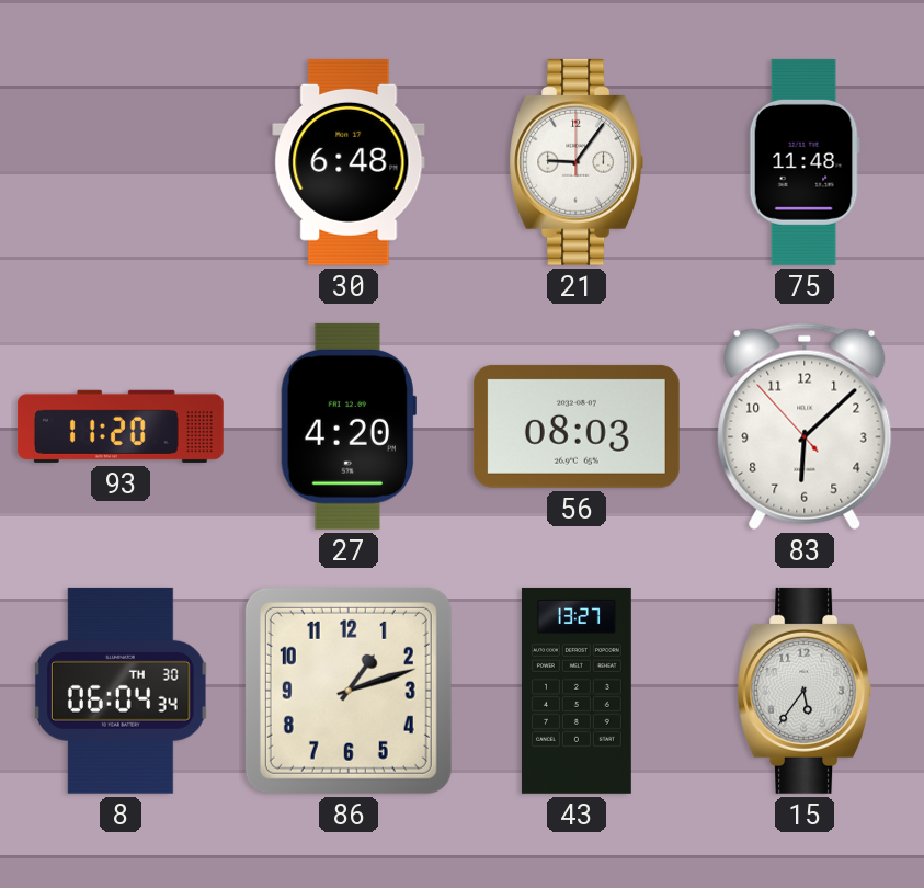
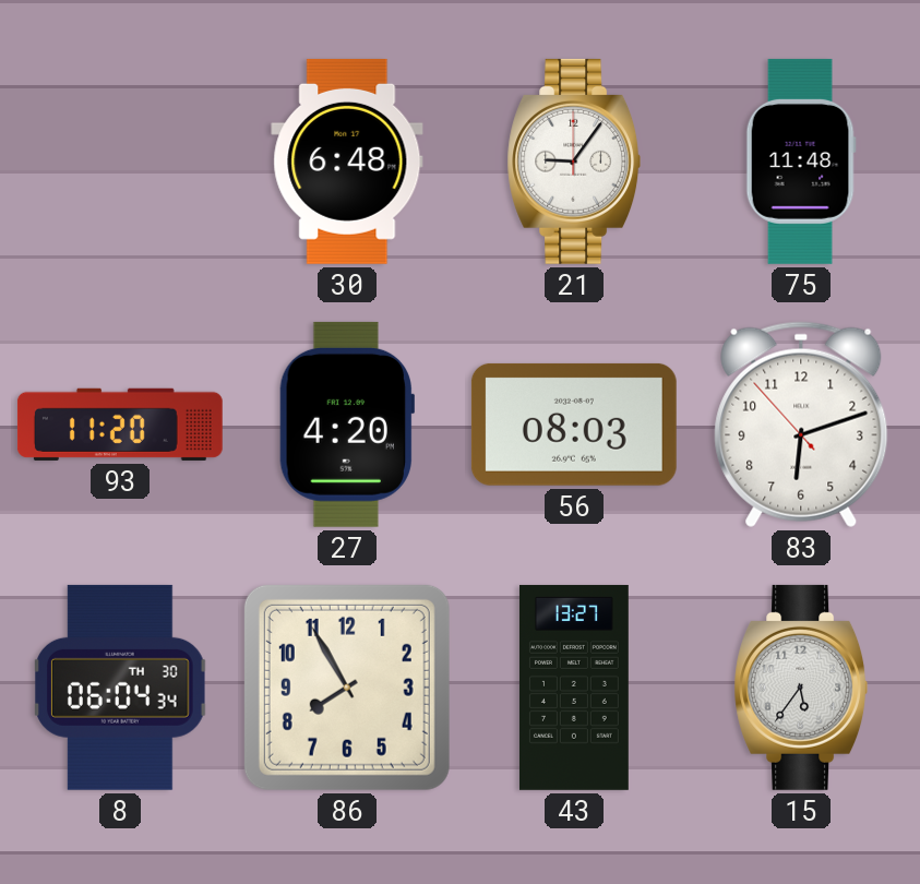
83: 6:07 -> 6:11
86: 1:12 -> 7:55
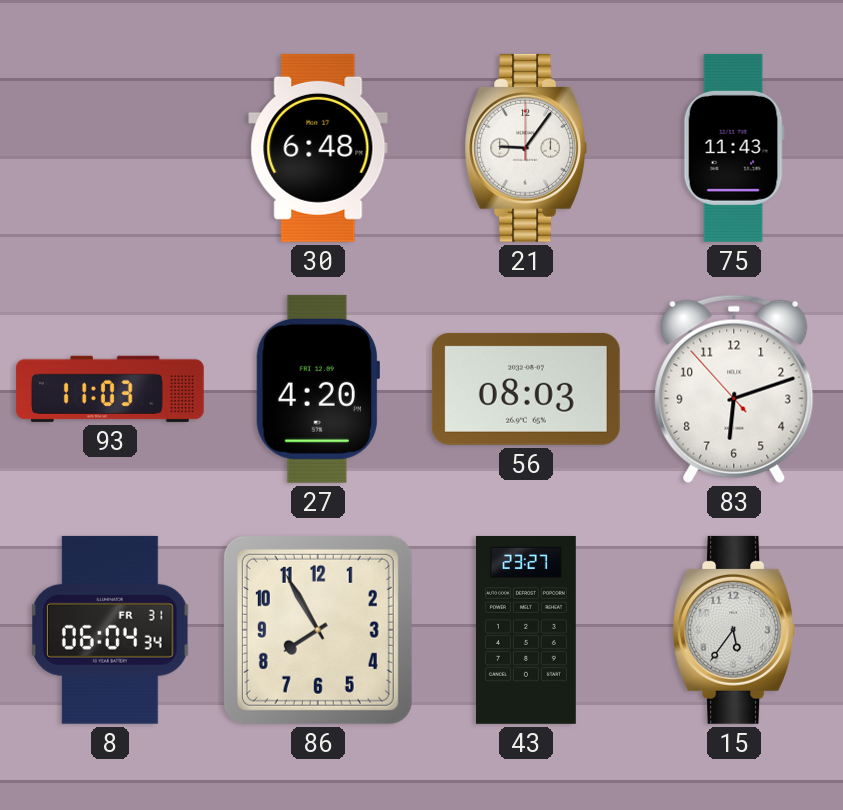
75: 11:48 -> 11:43
93: 11:20 -> 11:03
8 date: TH 30 -> FR 31
43: 13:27 -> 23:27
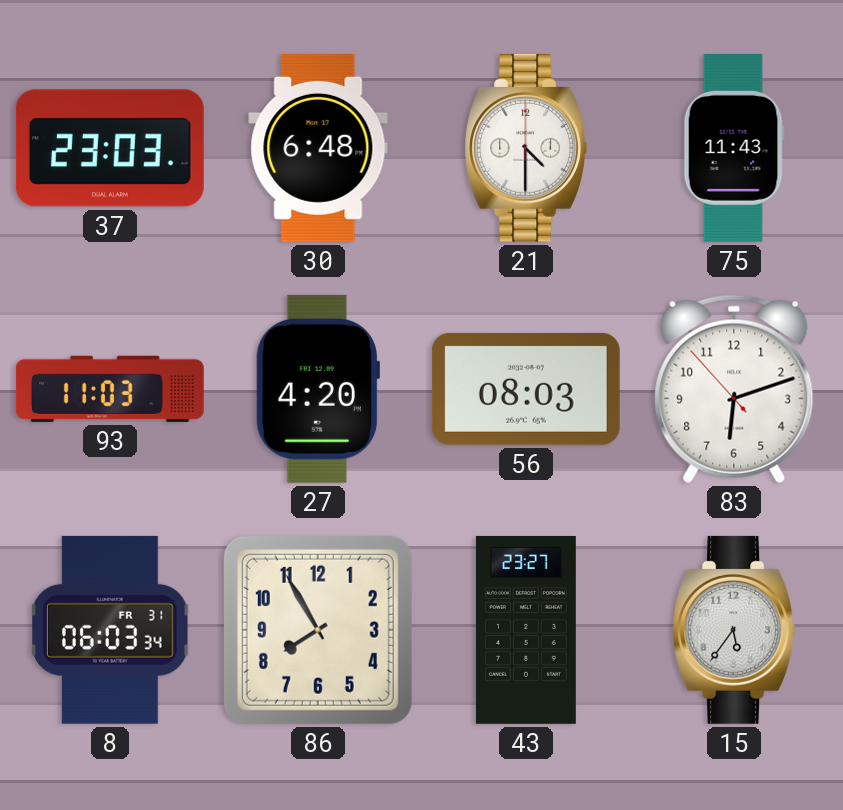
37: none -> 23:03
21: 9:06 -> 4:30
8: 06:04 -> 06:03
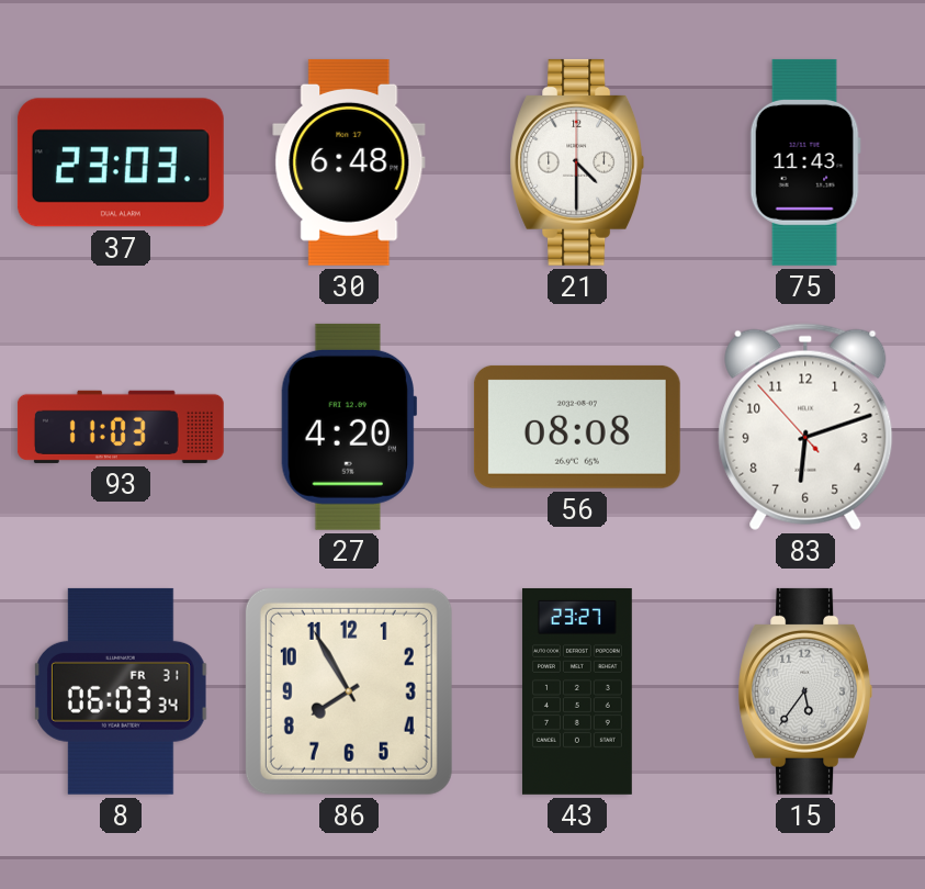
56: 08:03 -> 08:08
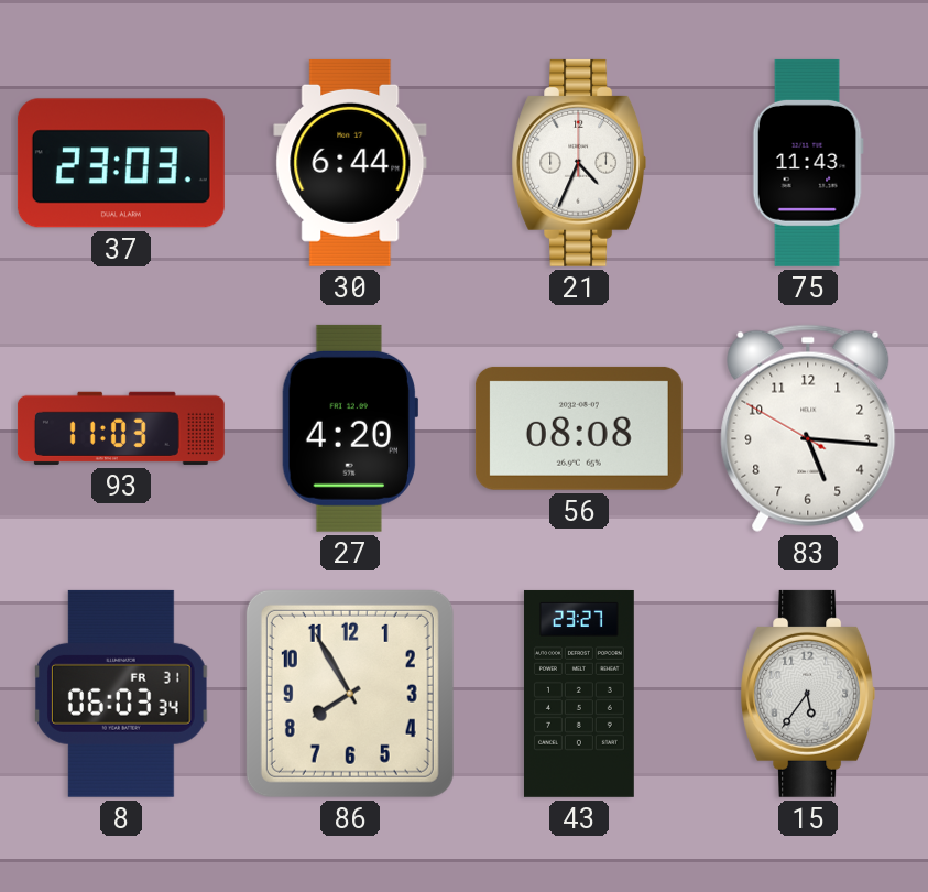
30: 6:48 -> 6:44
21: 4:30 -> 4:34
83: 6:11 -> 5:15
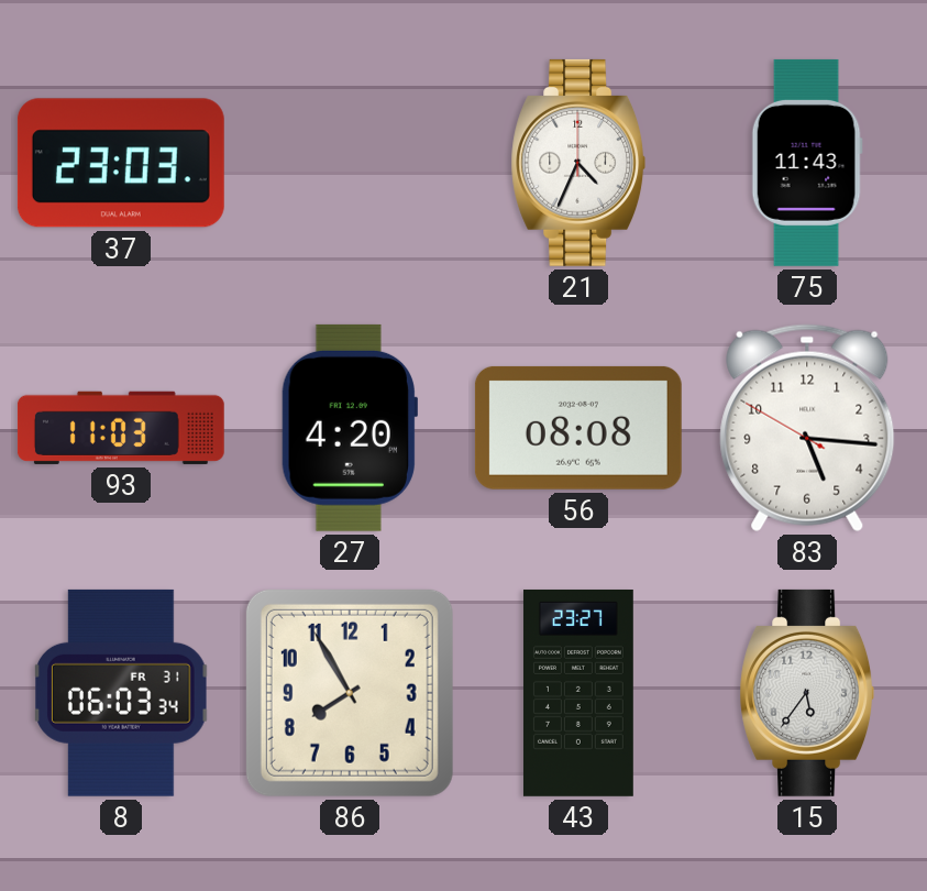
30: 6:44 -> none
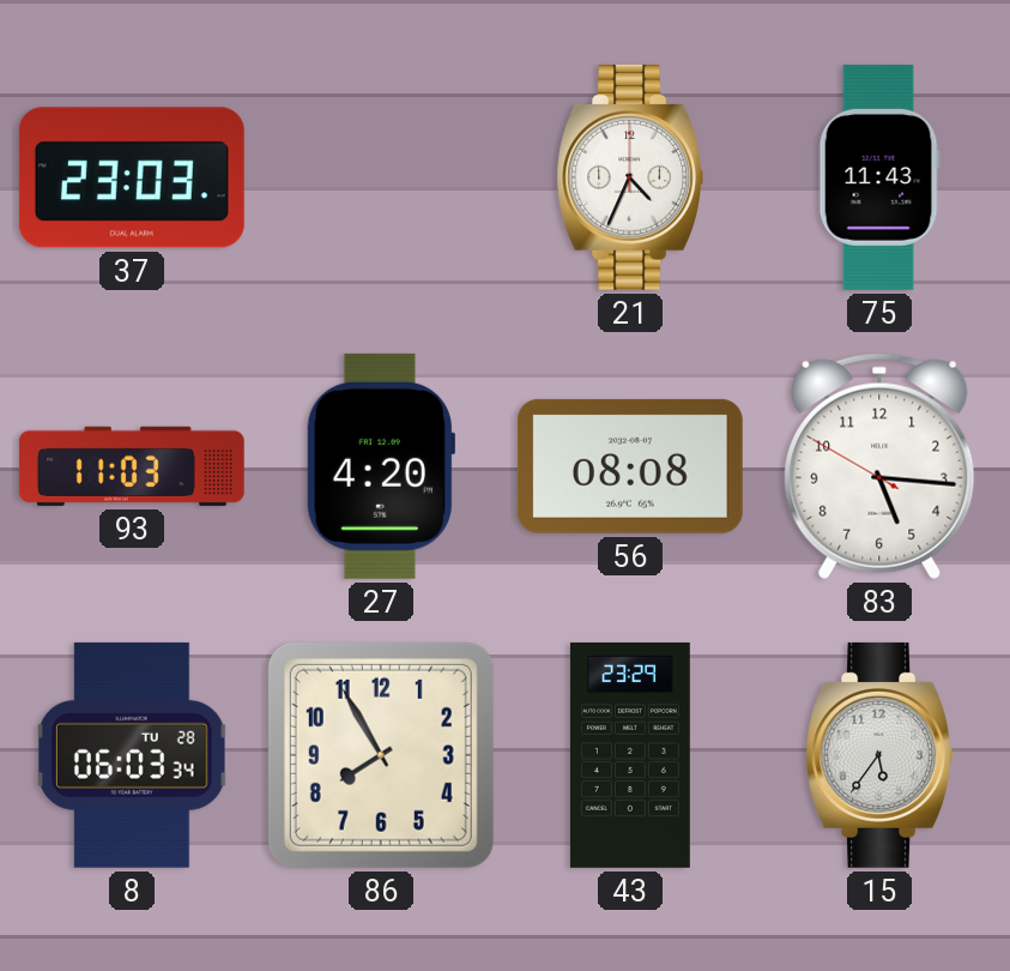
8 date: FR 31 -> TU 28
43: 23:27 -> 23:29
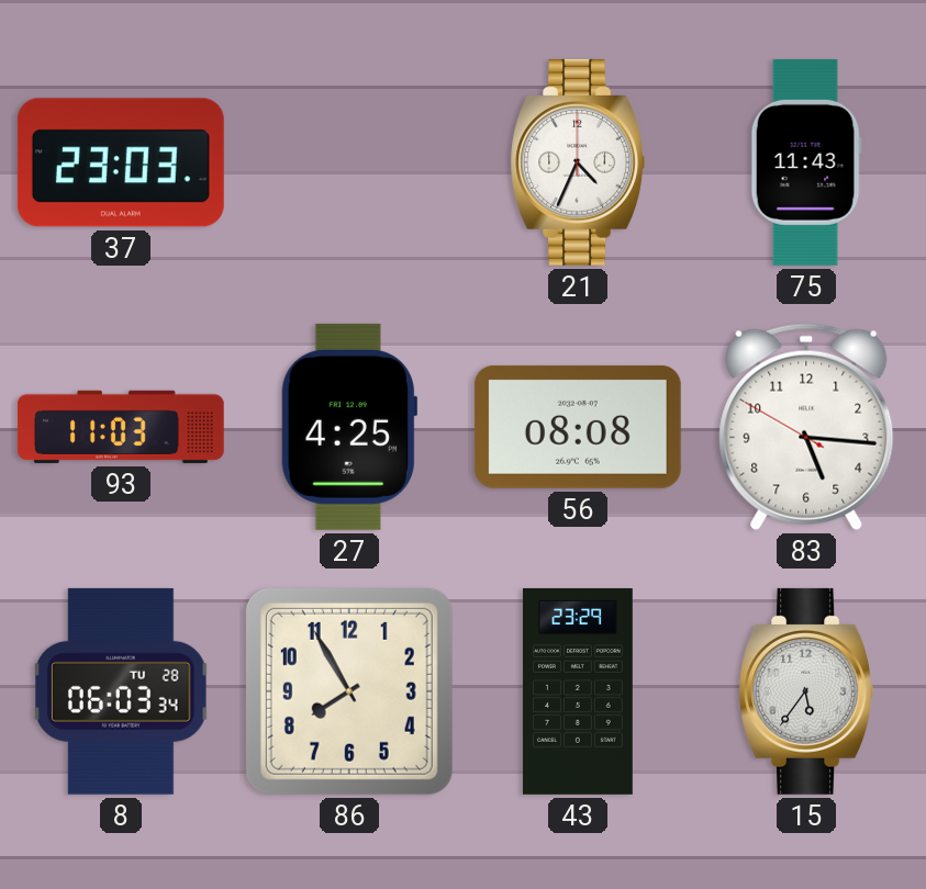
27: 4:20 -> 4:25
